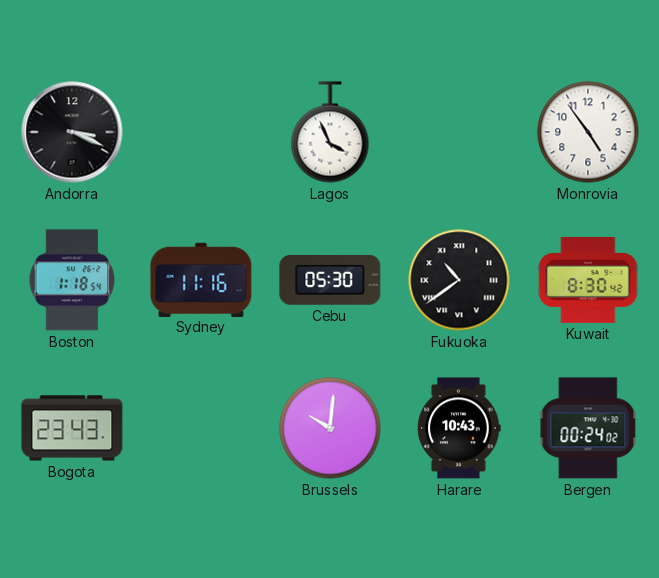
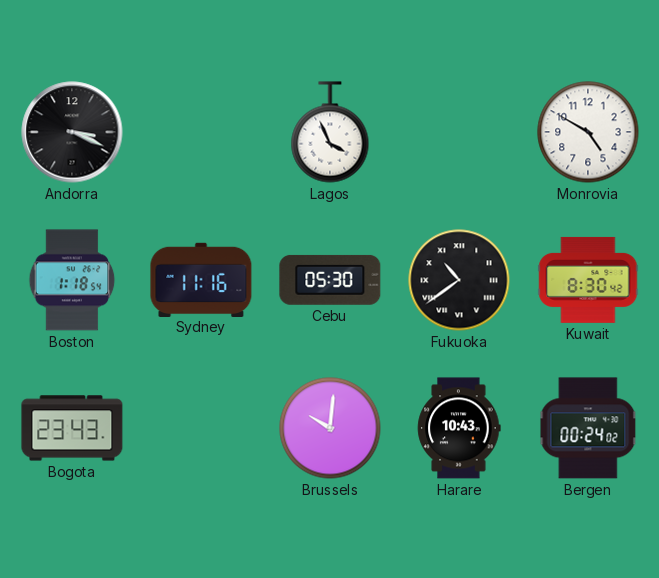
Monrovia: 4:54 -> 4:50
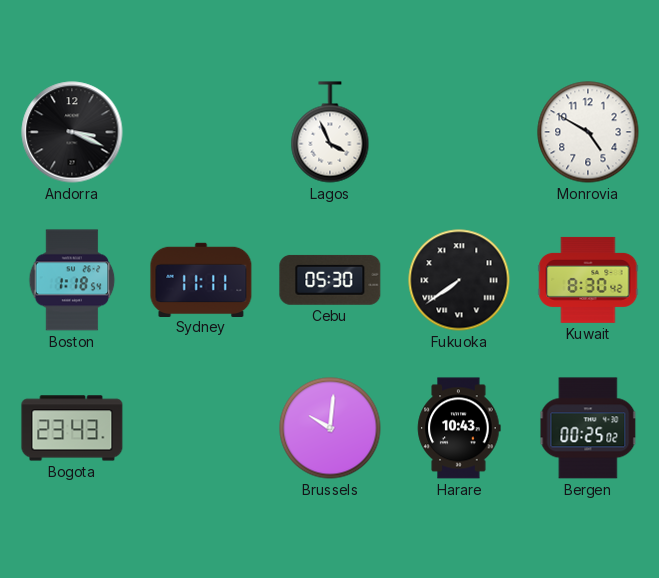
Sydney: 11:16 -> 11:11
Fukuoka: 10:39 -> 7:39
Bergen: 00:24 -> 00:25
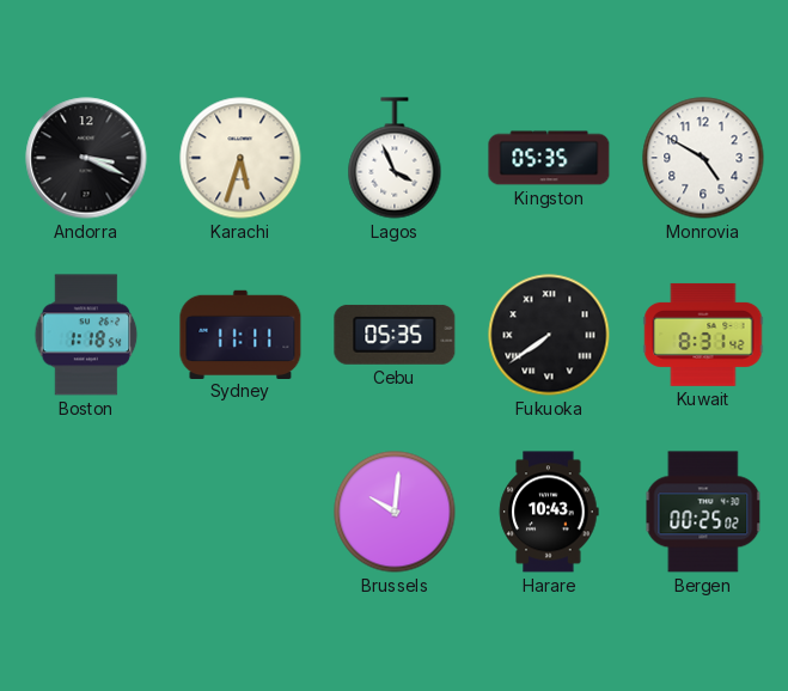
Karachi: none -> 5:33
Kingston: none -> 05:35
Cebu: 05:30 -> 05:35
Kuwait: 8:30 -> 8:31
Bogota: 23:43 -> none
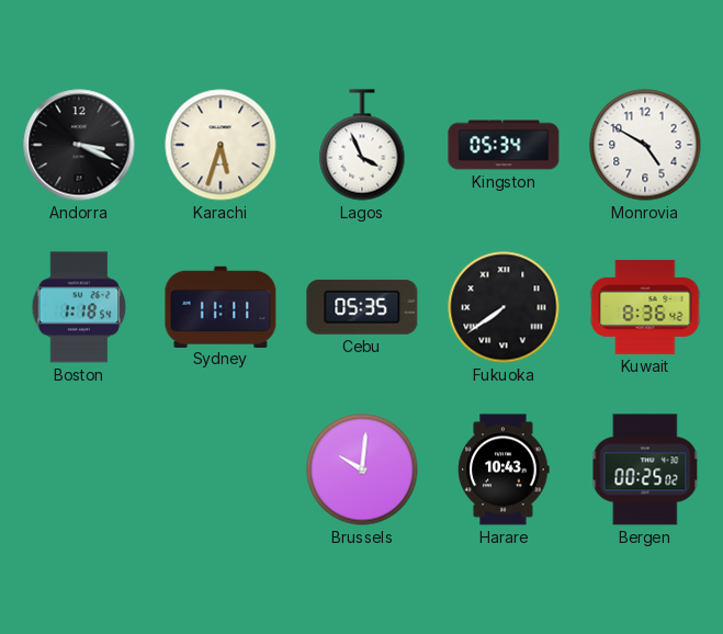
Kingston: 05:35 -> 05:34
Kuwait: 8:31 -> 8:36
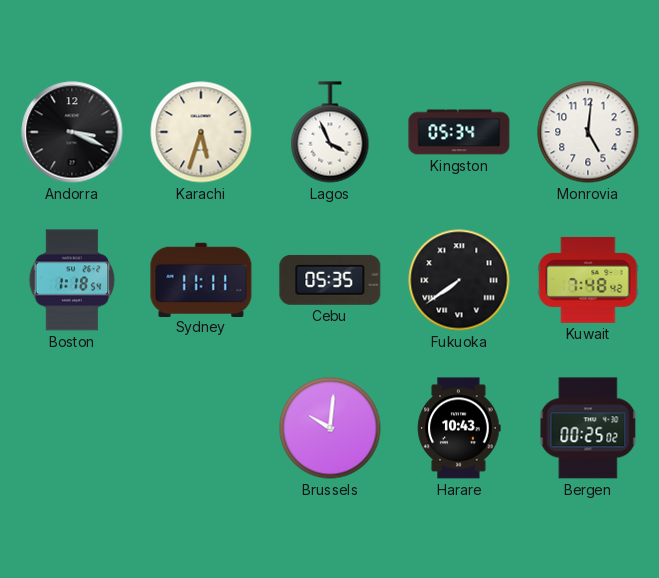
Monrovia: 4:50 -> 5:01
Kuwait: 8:36 -> 7:48
